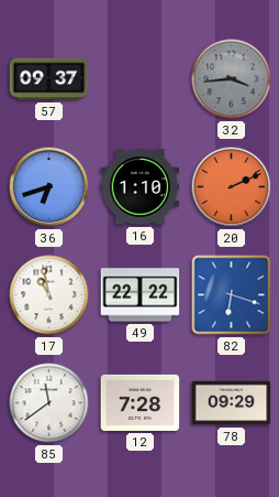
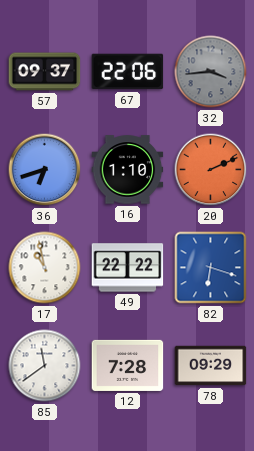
67: none -> 22:06
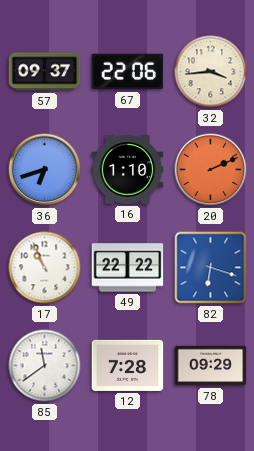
32 dial: grey -> cream
17: 10:58 -> 10:56
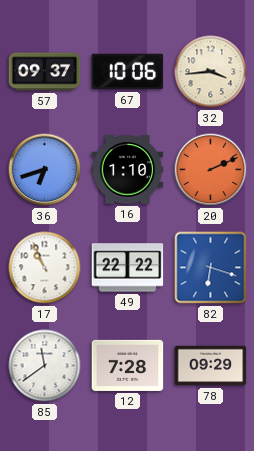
67: 22:06 -> 10:06
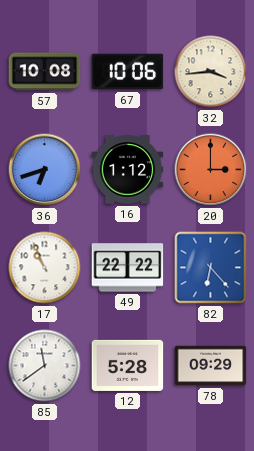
57: 09:37 -> 10:08
16: 1:10 -> 1:12
20: 2:11 -> 3:00
82: 6:18 -> 6:23
12: 7:28 -> 5:28
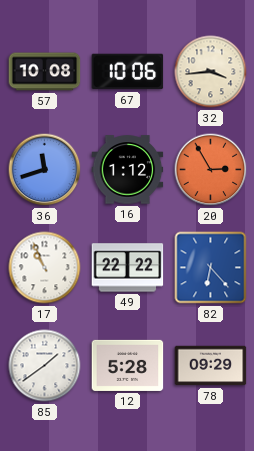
36: 6:42 -> 11:42
20: 3:00 -> 2:55
85: 11:39 -> 1:39
